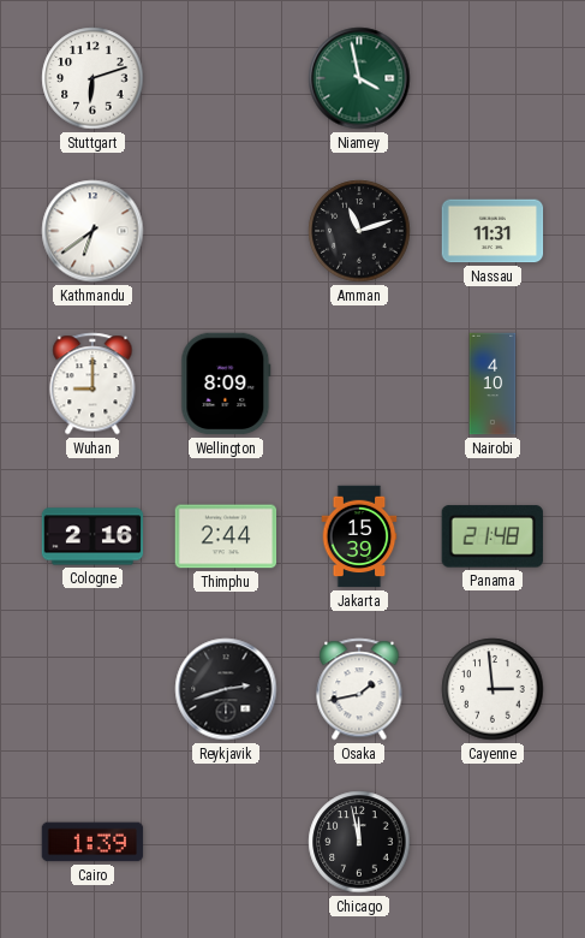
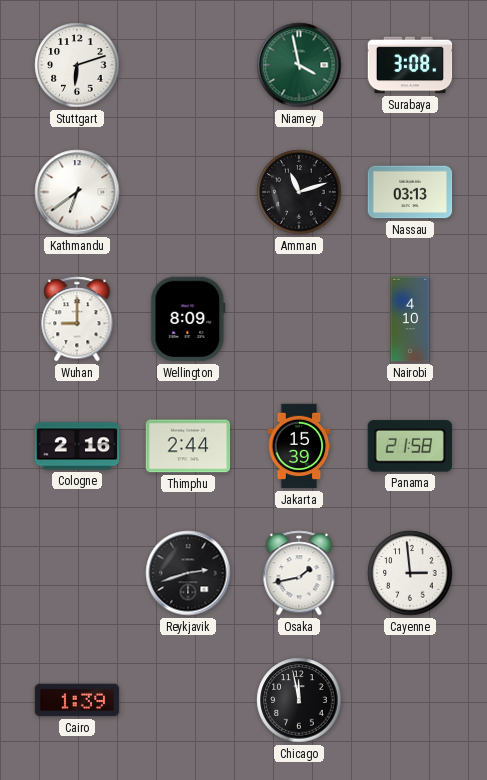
Surabaya: none -> 3:08
Nassau: 11:31 -> 03:13
Panama: 21:48 -> 21:58
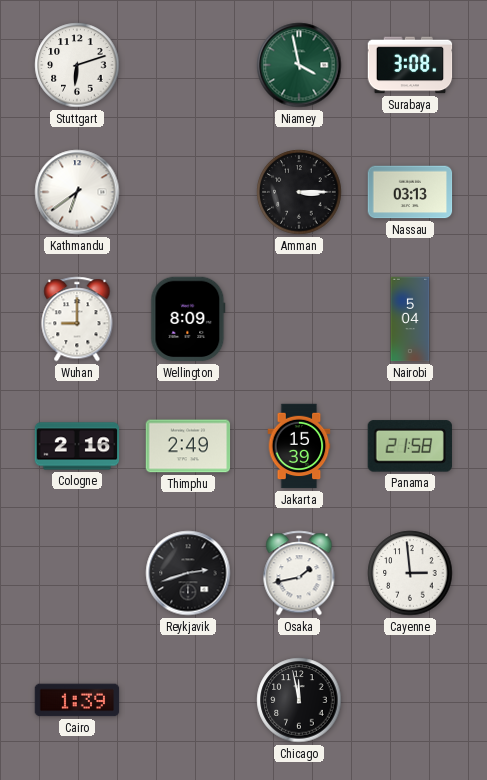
Amman: 11:12 -> 3:15
Nairobi: 4:10 -> 5:04
Thimphu: 2:44 -> 2:49
